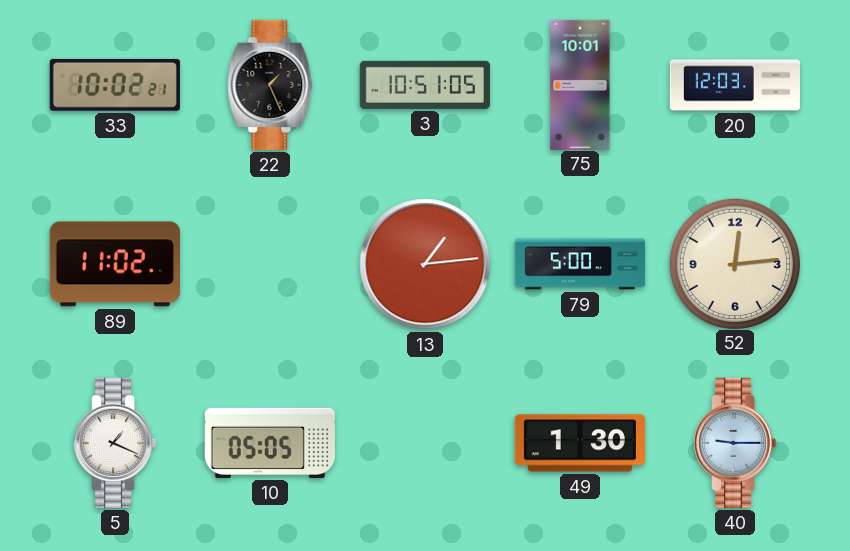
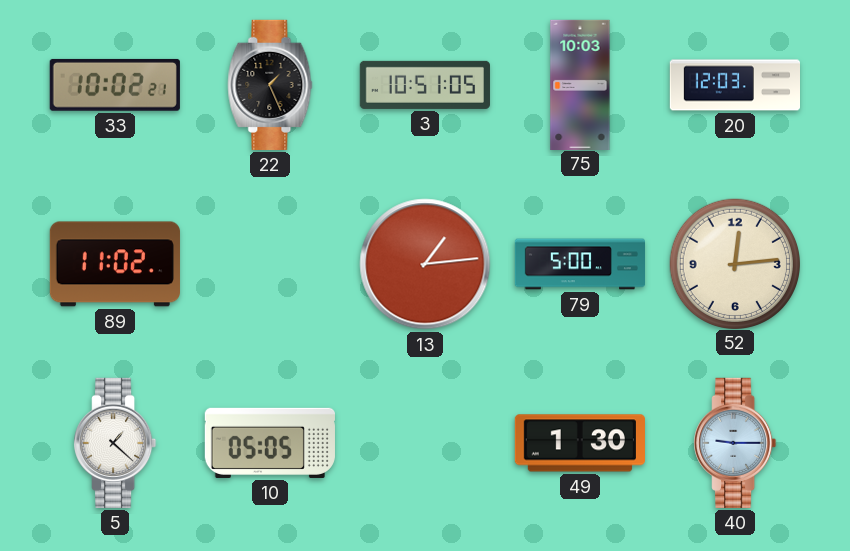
75: 10:01 -> 10:03
5: 1:19 -> 1:22
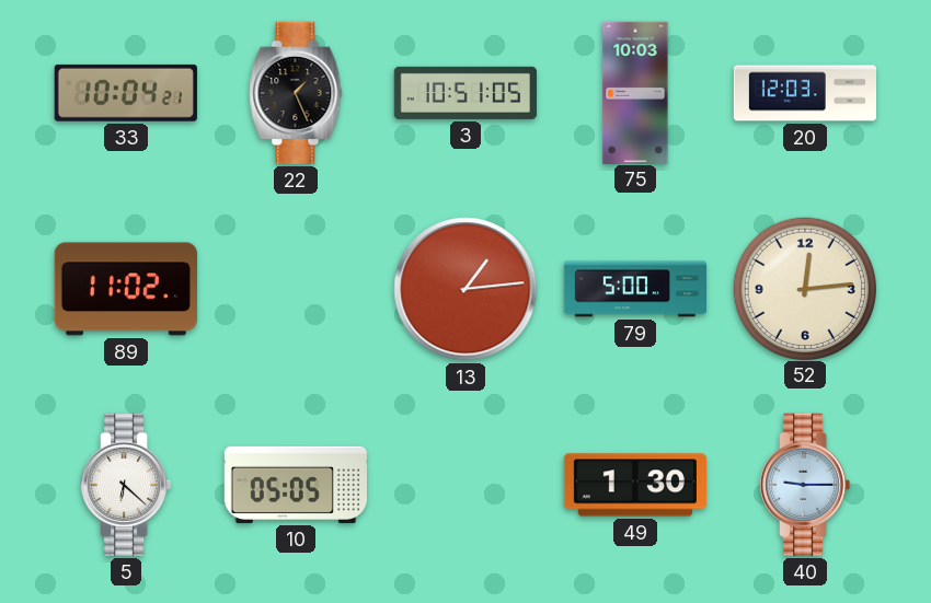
33: 10:02 -> 10:04
5: 1:22 -> 6:22
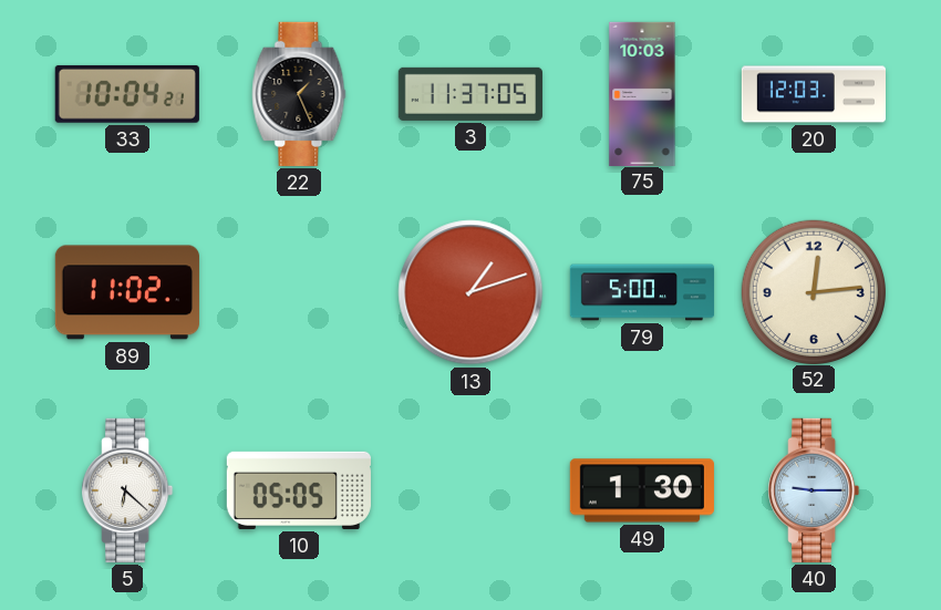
3: 10:51 -> 11:37
13: 1:14 -> 1:12
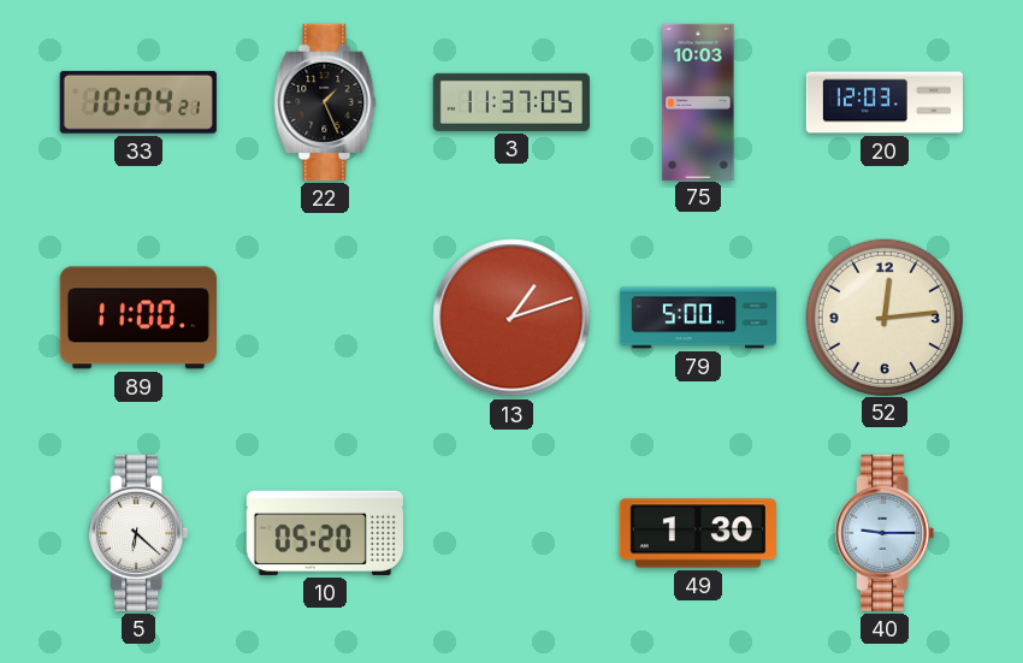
89: 11:02 -> 11:00
10: 05:05 -> 05:20
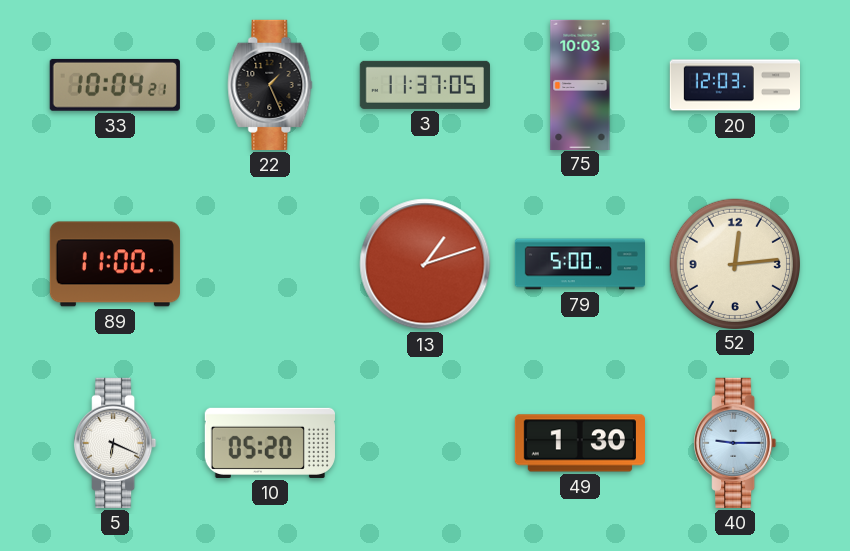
5: 6:22 -> 6:19
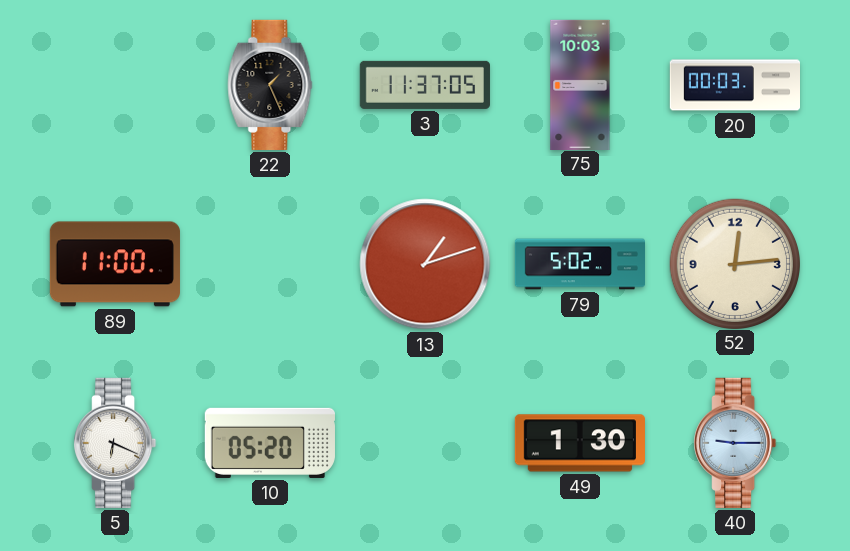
33: 10:04 -> none
20: 12:03 -> 00:03
79: 5:00 -> 5:02
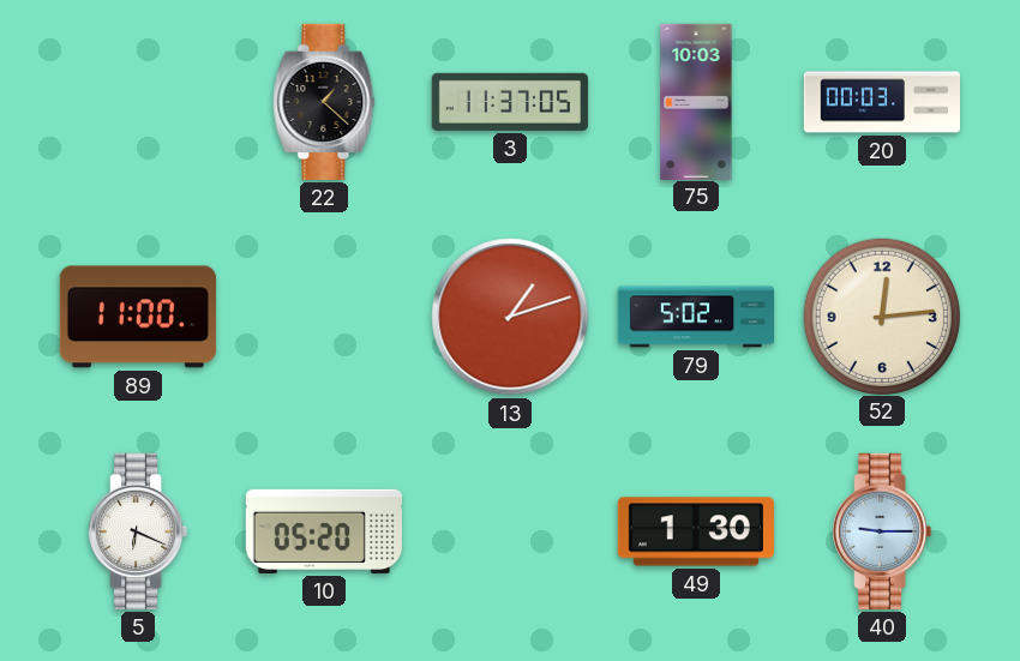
22: 1:26 -> 1:22
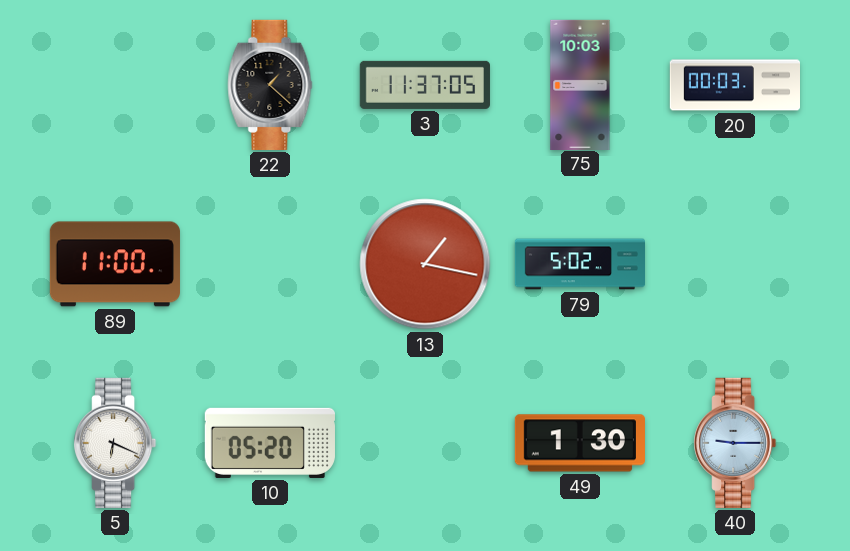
13: 1:12 -> 1:17
52: 12:14 -> none
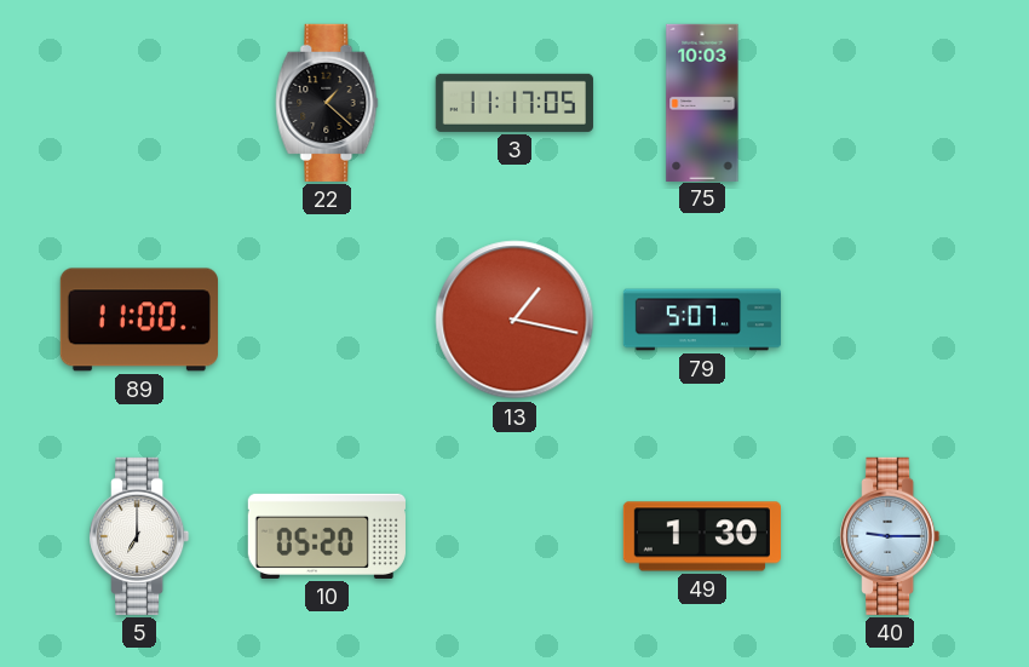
3: 11:37 -> 11:17
20: 00:03 -> none
79: 5:02 -> 5:07
5: 6:19 -> 7:00
